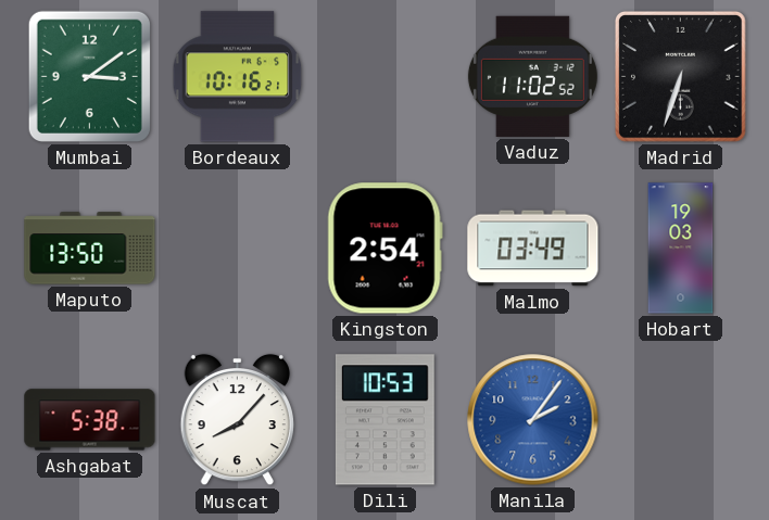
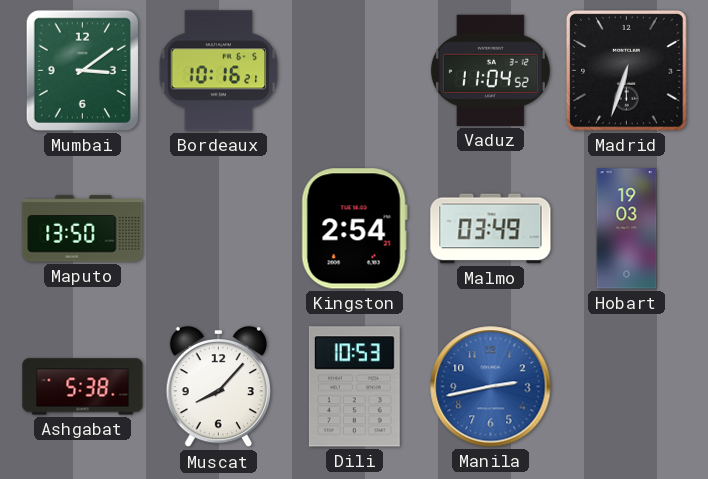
Vaduz: 11:02 -> 11:04
Manila: 2:06 -> 2:43
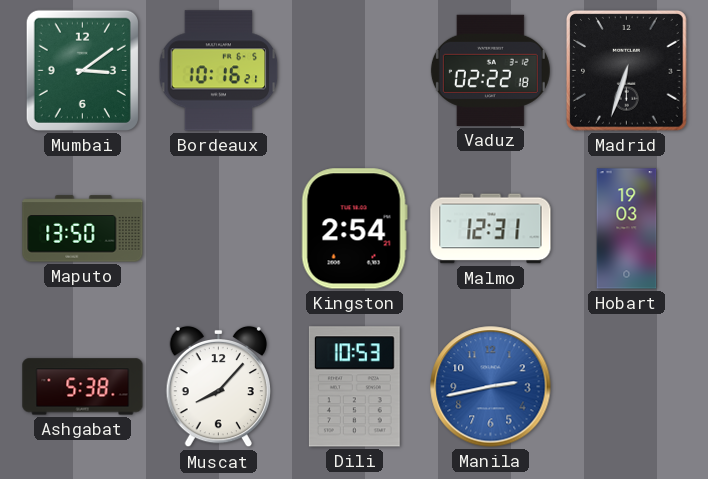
Vaduz: 11:04 -> 02:22
Malmo: 03:49 -> 12:31
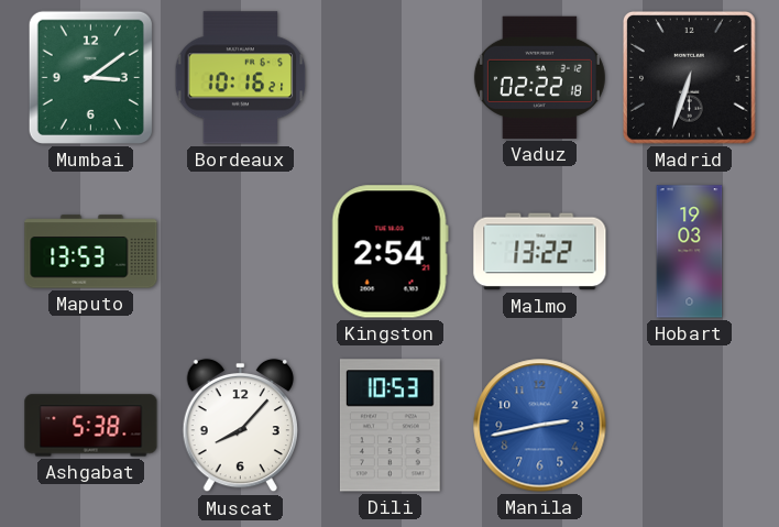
Maputo: 13:50 -> 13:53
Malmo: 12:31 -> 13:22
